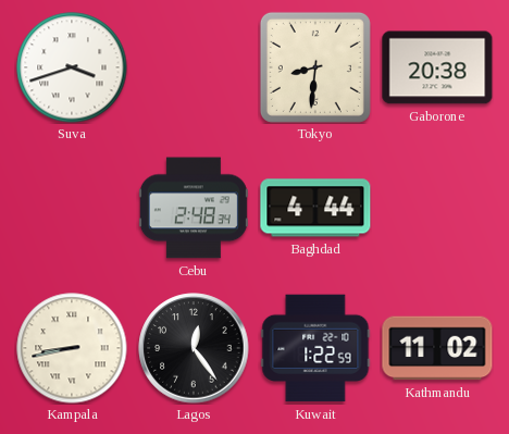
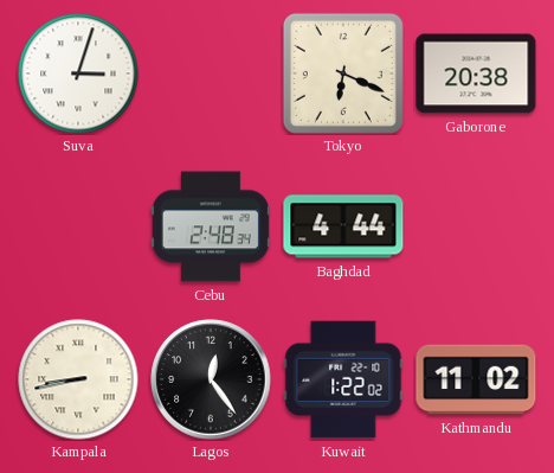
Suva: 3:42 -> 3:03
Tokyo: 8:31 -> 6:19
Kuwait: 1:22:59 -> 1:22:02
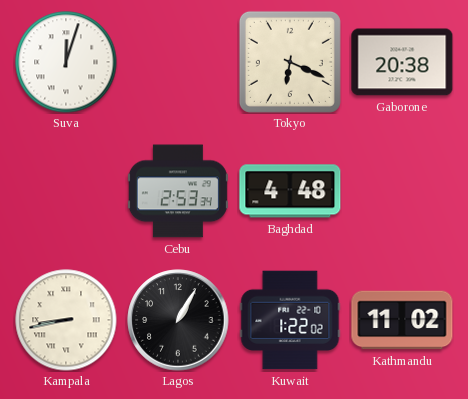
Suva: 3:03 -> 12:03
Cebu: 2:48 -> 2:53
Baghdad: 4:44 -> 4:48
Lagos: 12:24 -> 1:05
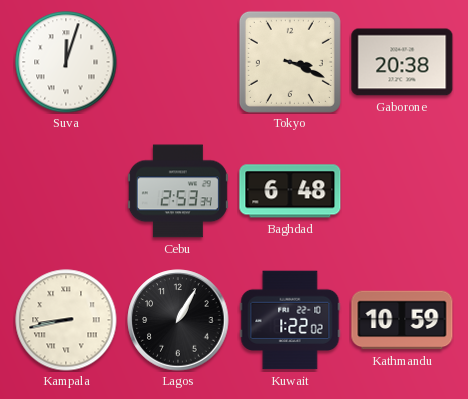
Tokyo: 6:19 -> 3:19
Baghdad: 4:48 -> 6:48
Kathmandu: 11:02 -> 10:59
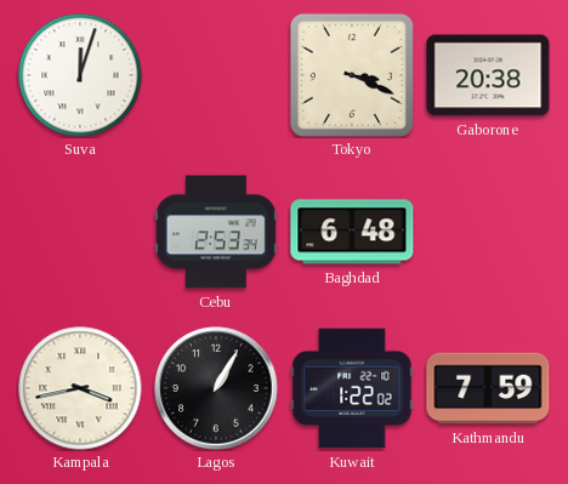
Kampala: 8:43 -> 3:43
Kathmandu: 10:59 -> 7:59
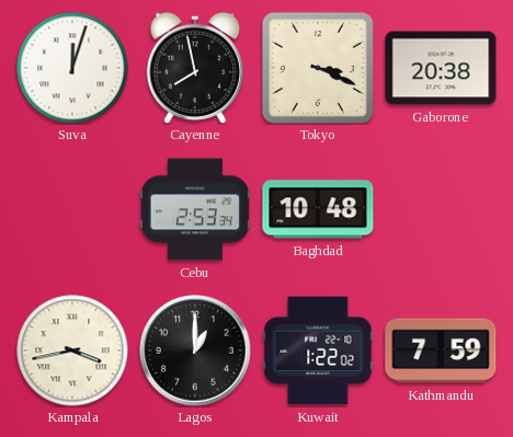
Cayenne: none -> 7:58
Baghdad: 6:48 -> 10:48
Lagos: 1:05 -> 1:00
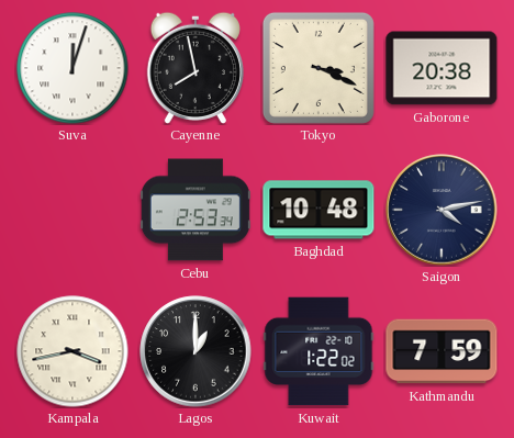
Saigon: none -> 4:13
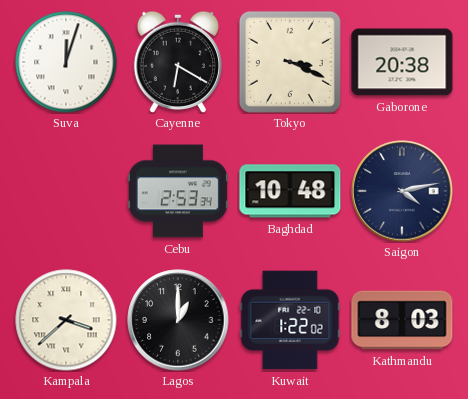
Cayenne: 7:58 -> 6:20
Kampala: 3:43 -> 3:38
Kathmandu: 7:59 -> 8:03
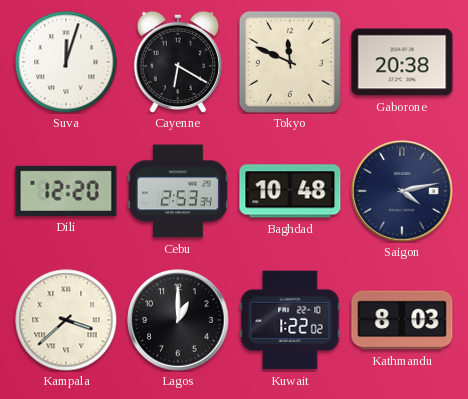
Tokyo: 3:19 -> 11:49
Dili: none -> 12:20
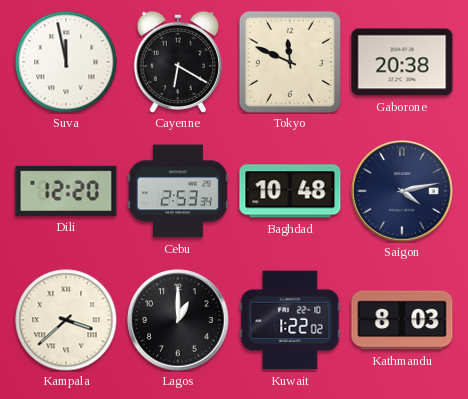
Suva: 12:03 -> 11:58
